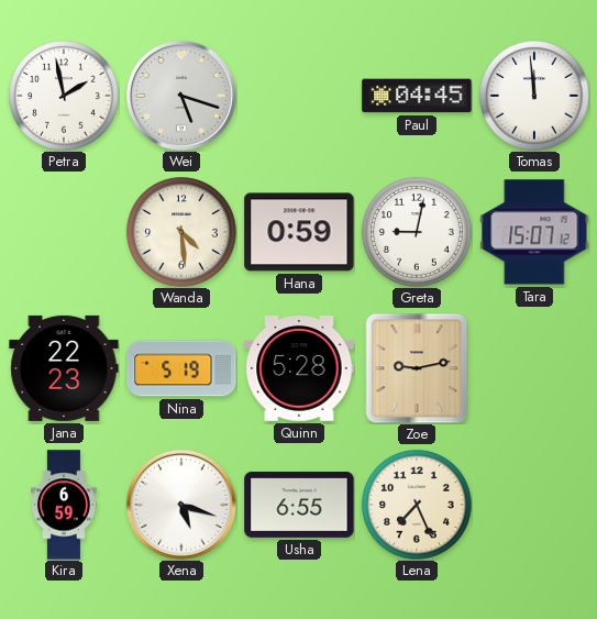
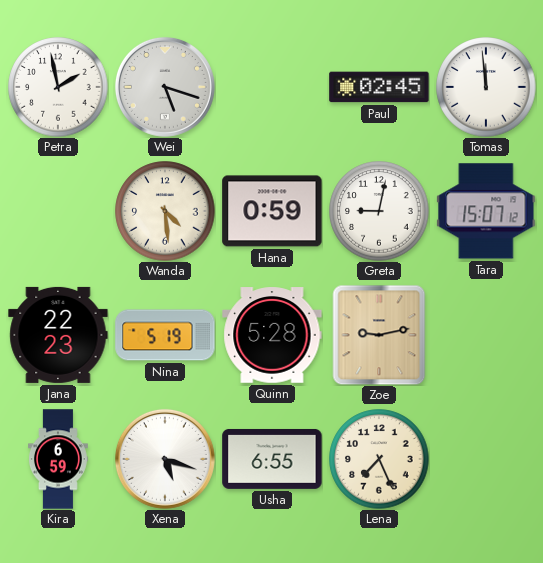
Paul: 04:45 -> 02:45
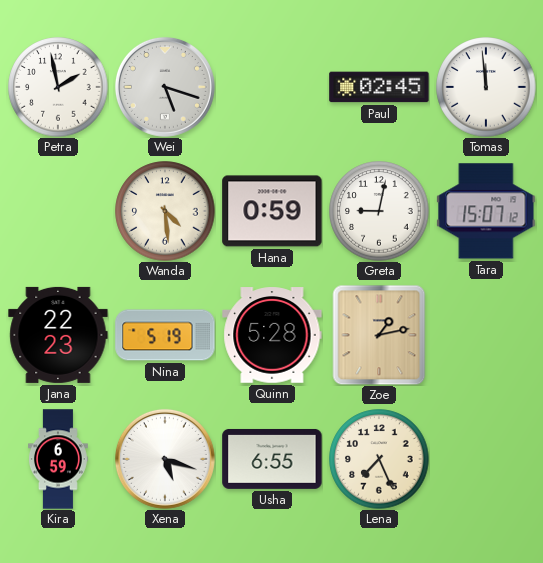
Zoe: 9:13 -> 1:13
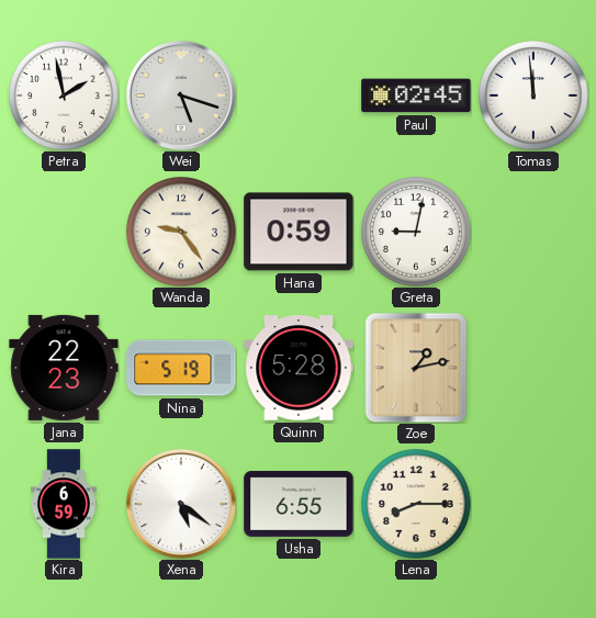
Wanda: 4:29 -> 9:24
Tara: 15:07 -> none
Xena: 5:18 -> 5:21
Lena: 7:26 -> 8:15
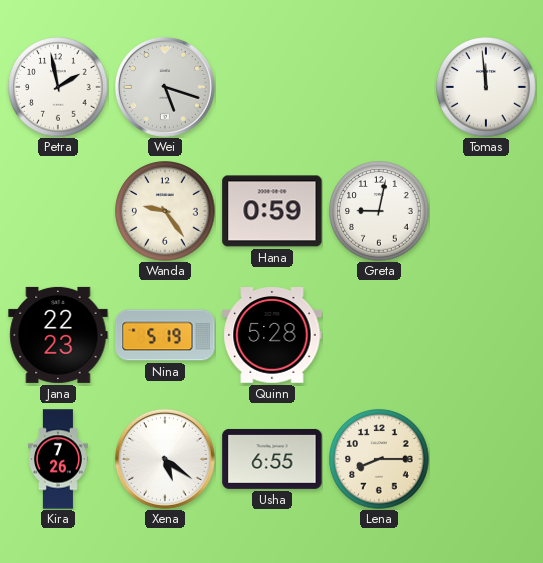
Paul: 02:45 -> none
Zoe: 1:13 -> none
Kira: 6:59 -> 7:26
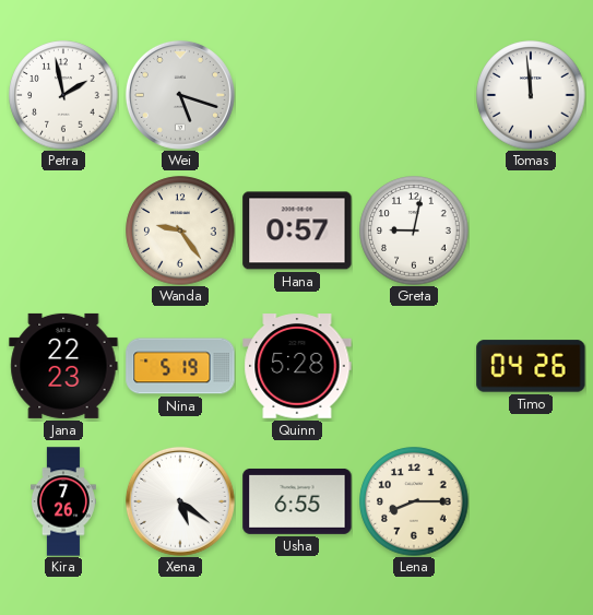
Hana: 0:59 -> 0:57
Timo: none -> 04:26
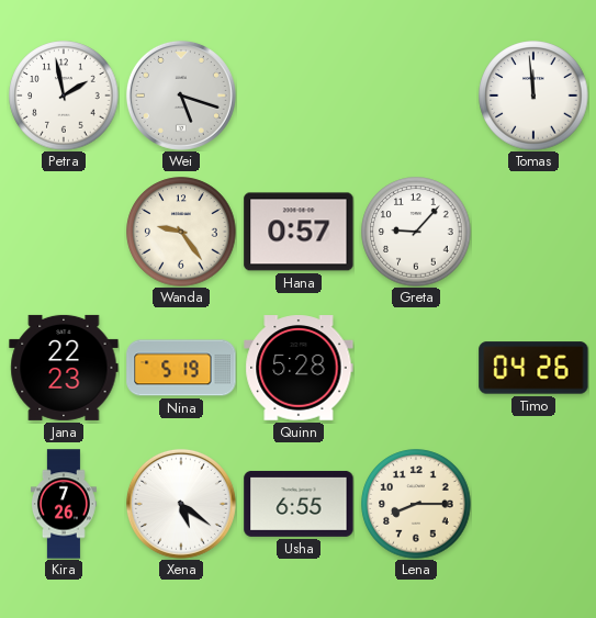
Greta: 9:02 -> 9:07
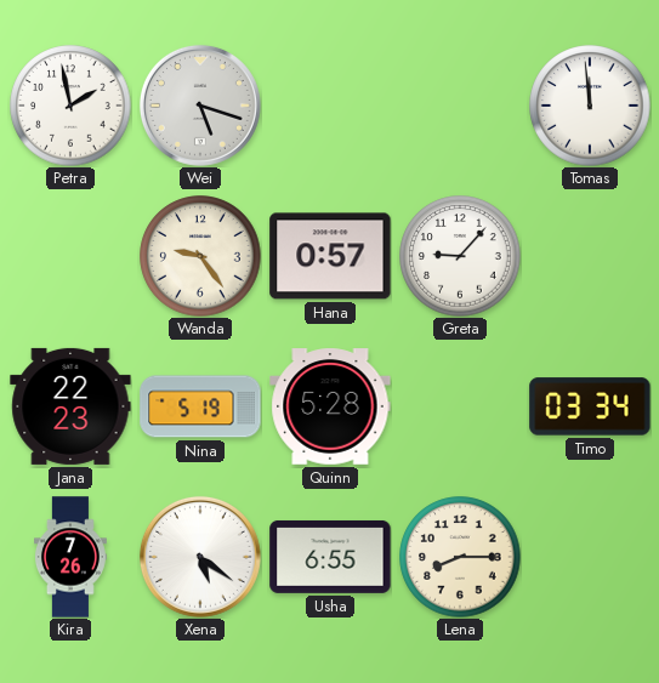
Timo: 04:26 -> 03:34
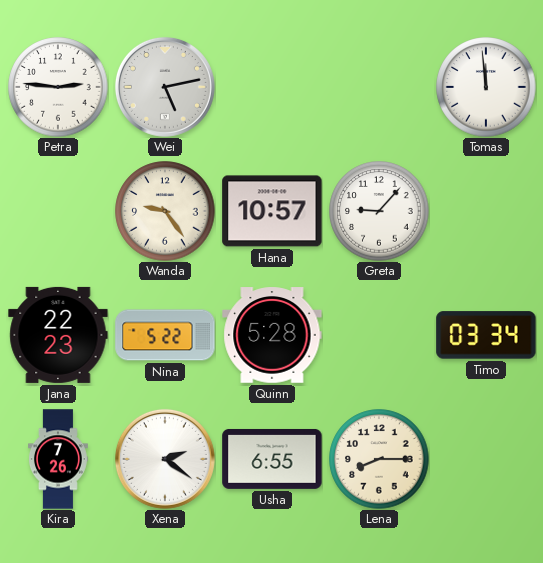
Petra: 1:58 -> 2:46
Wei: 5:18 -> 5:13
Hana: 0:57 -> 10:57
Nina: 5:19 -> 5:22
Xena: 5:21 -> 2:21
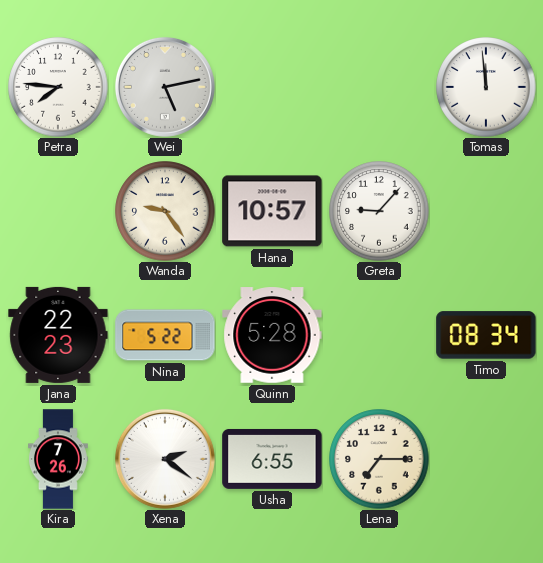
Petra: 2:46 -> 7:46
Timo: 03:34 -> 08:34
Lena: 8:15 -> 7:15
